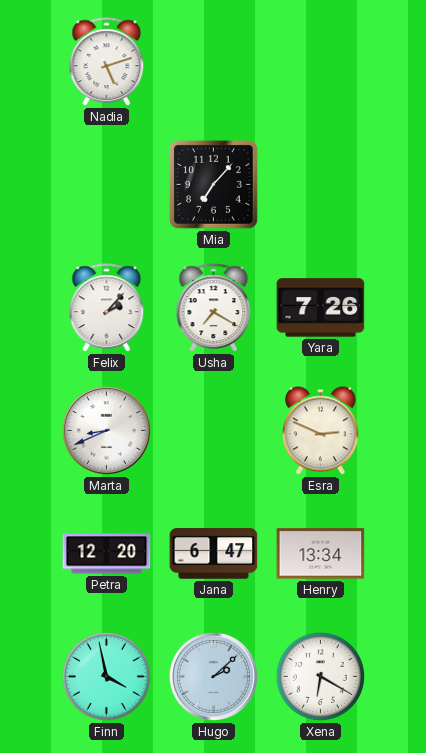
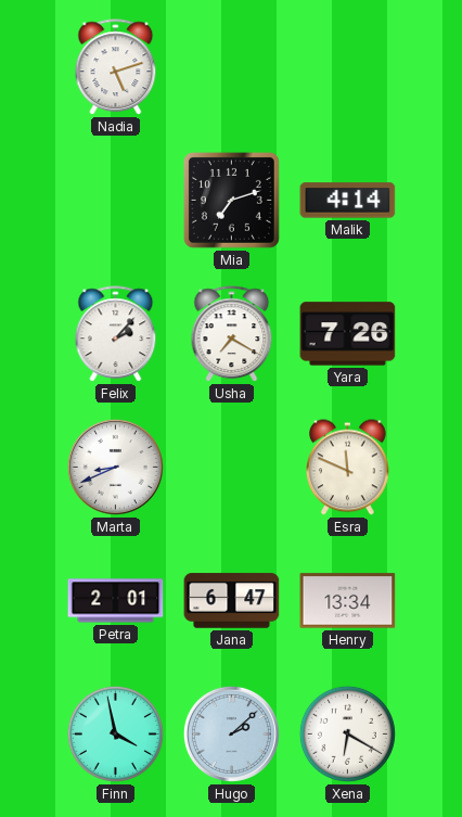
Mia: 7:07 -> 7:12
Malik: none -> 4:14
Esra: 2:49 -> 11:49
Petra: 12:20 -> 2:01
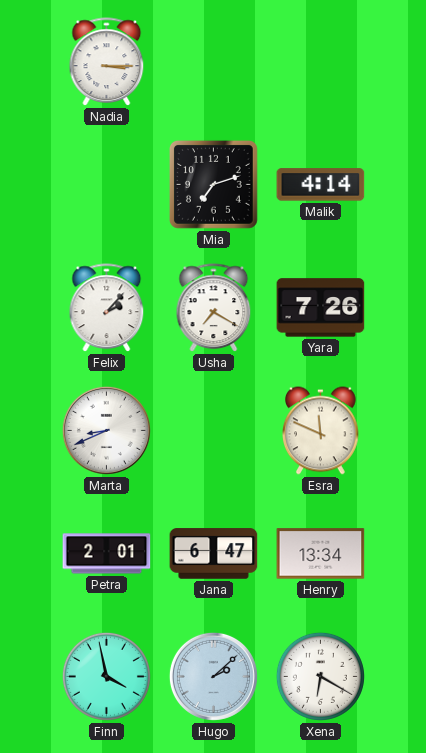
Nadia: 5:12 -> 3:15
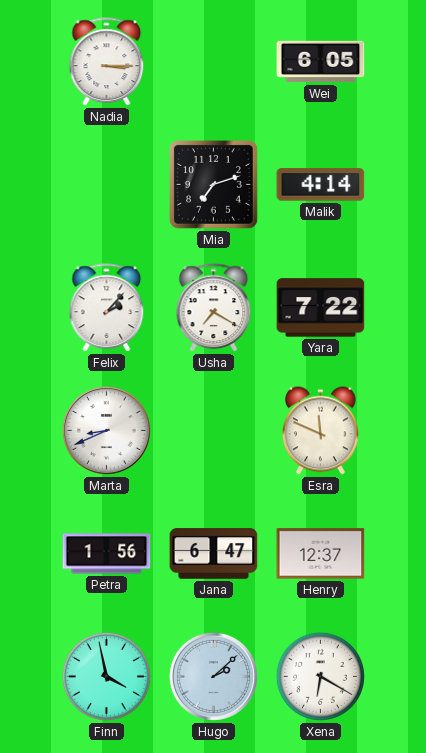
Wei: none -> 6:05
Yara: 7:26 -> 7:22
Petra: 2:01 -> 1:56
Henry: 13:34 -> 12:37
